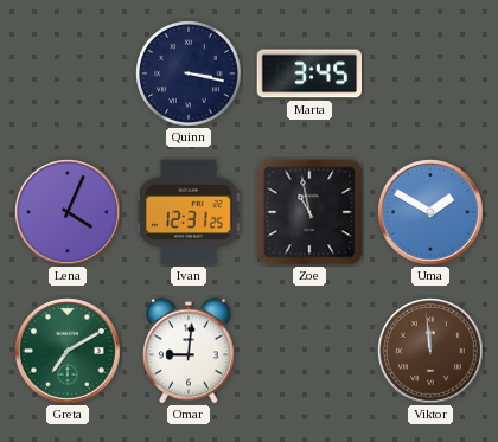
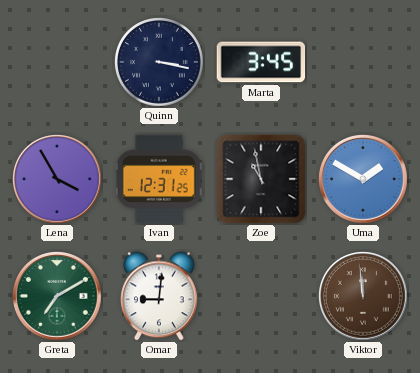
Lena: 4:04 -> 3:55
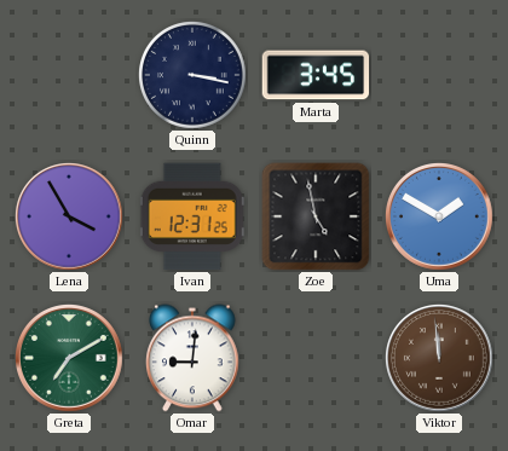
Zoe: 10:58 -> 4:58
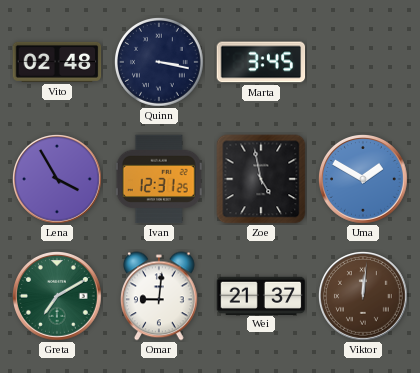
Vito: none -> 02:48
Wei: none -> 21:37
Viktor: 11:59 -> 12:01
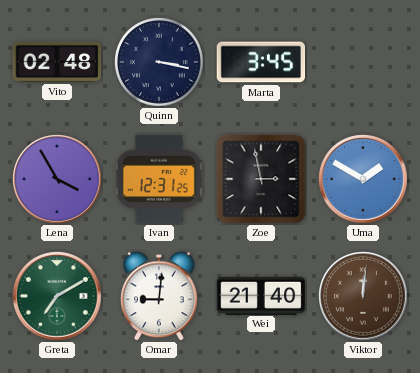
Zoe: 4:58 -> 2:58
Wei: 21:37 -> 21:40
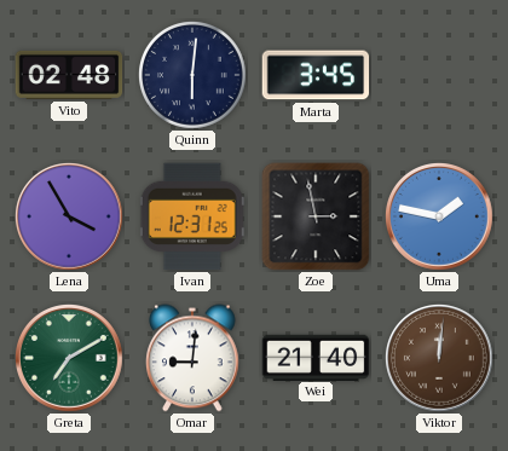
Quinn: 3:17 -> 6:01
Uma: 1:50 -> 1:47
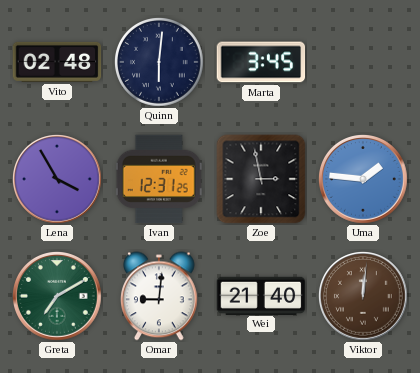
Uma: 1:47 -> 1:46
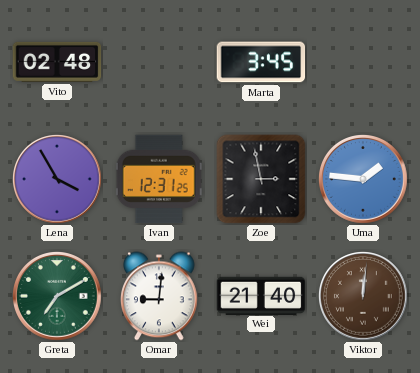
Quinn: 6:01 -> none
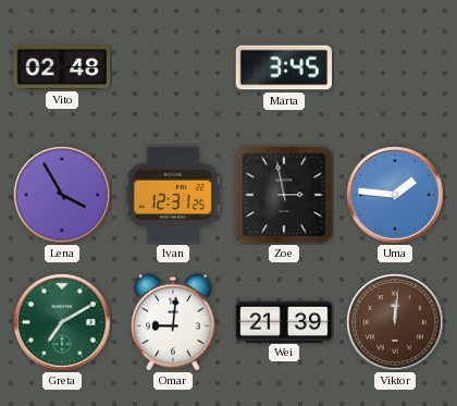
Wei: 21:40 -> 21:39
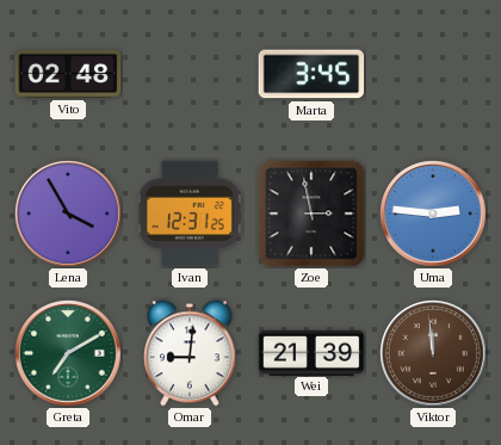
Uma: 1:46 -> 2:46
Viktor: 12:01 -> 11:59
